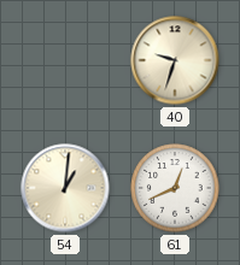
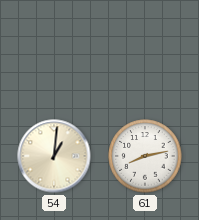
40: 9:33 -> none
61: 12:41 -> 8:13
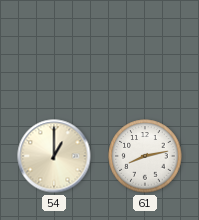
54: 1:01 -> 1:00
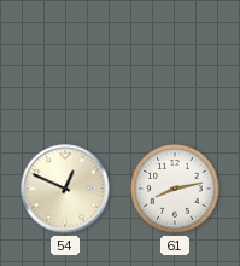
54: 1:00 -> 12:49
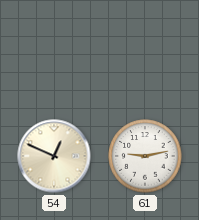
61: 8:13 -> 9:13
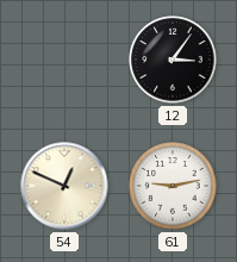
12: none -> 3:06
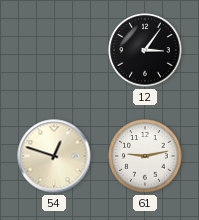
54: 12:49 -> 12:48
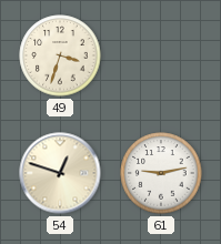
49: none -> 3:33
12: 3:06 -> none
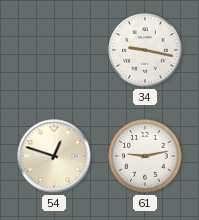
49: 3:33 -> none
34: none -> 9:17
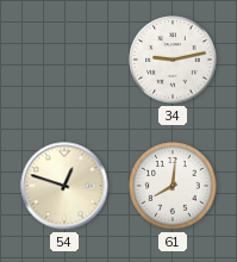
34: 9:17 -> 9:13
61: 9:13 -> 8:01
